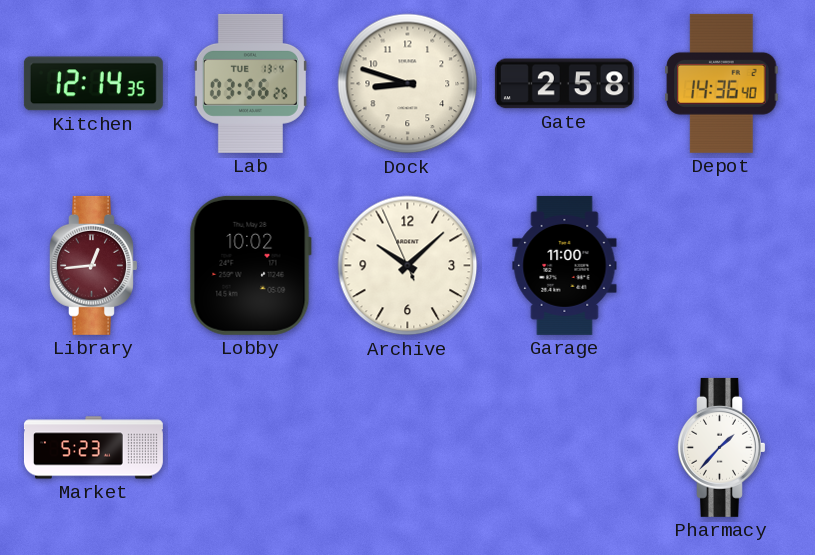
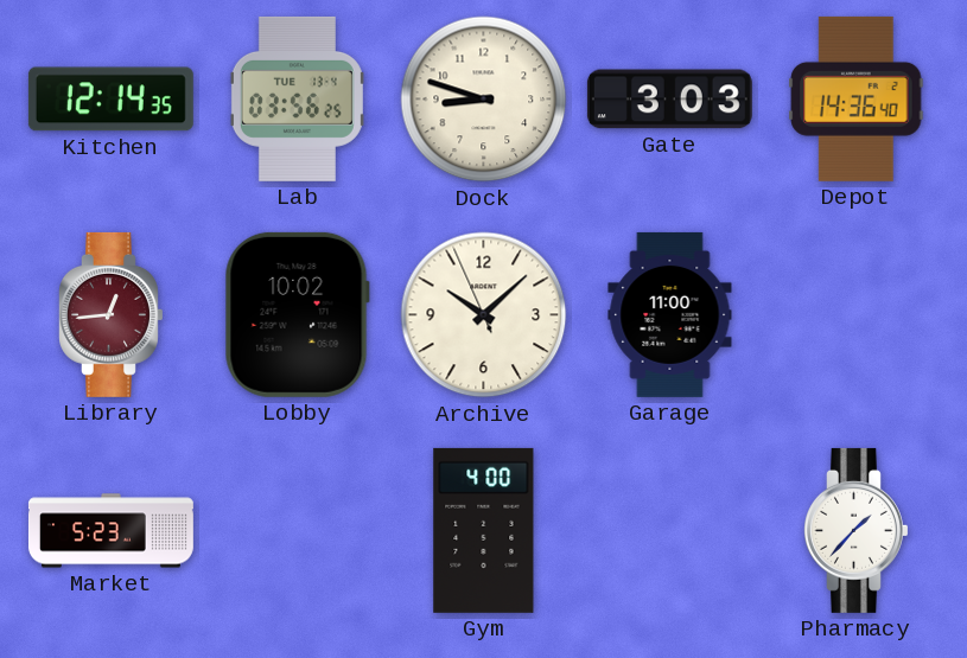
Gate: 2:58 -> 3:03
Gym: none -> 4:00
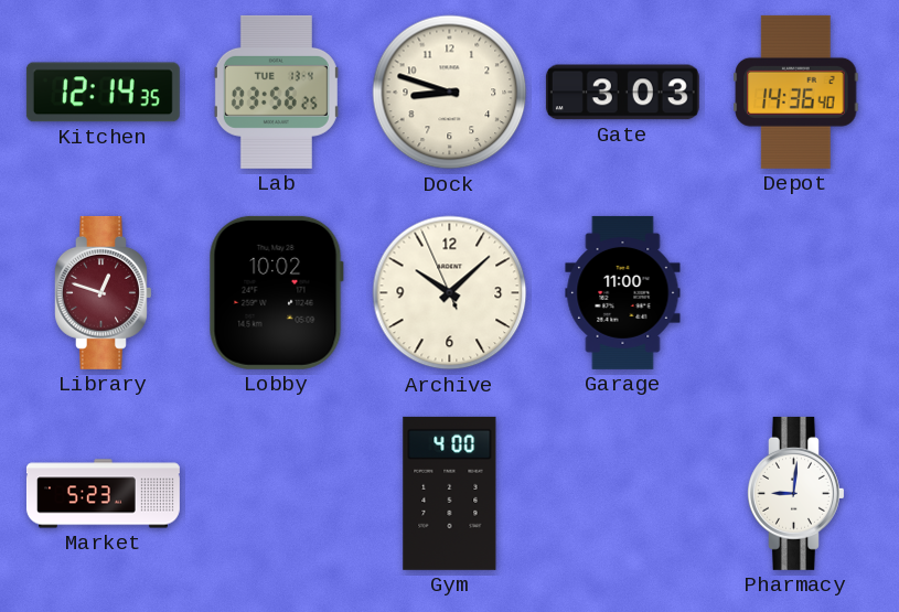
Library: 12:44 -> 12:48
Pharmacy: 1:37 -> 9:01
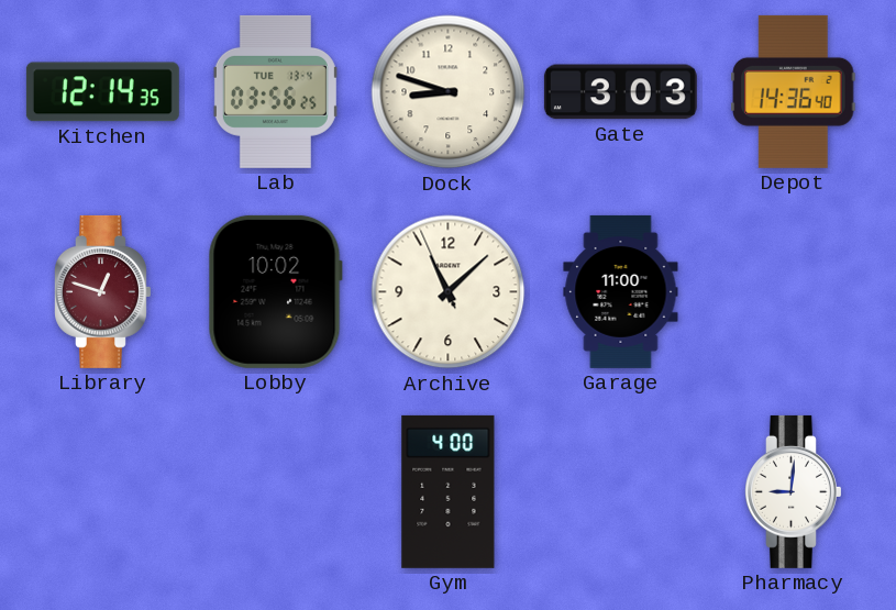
Archive: 10:07 -> 11:07
Market: 5:23 -> none
